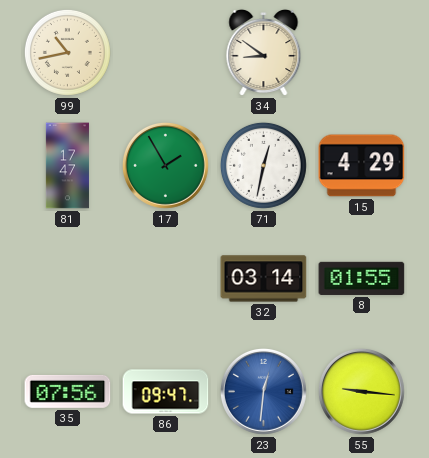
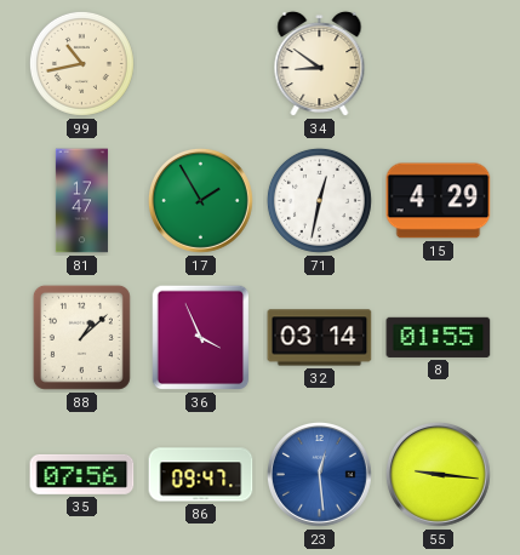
88: none -> 1:08
36: none -> 3:56
23: 12:31 -> 12:29
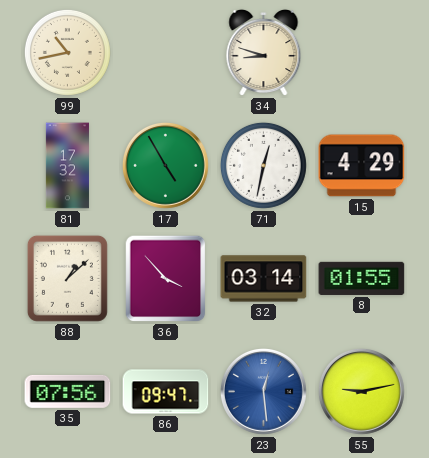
34: 8:51 -> 8:48
81: 17:47 -> 17:32
17: 1:55 -> 4:55
36: 3:56 -> 3:53
55: 9:16 -> 9:13
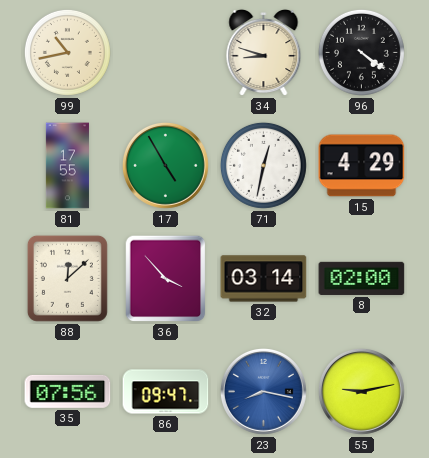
96: none -> 4:21
81: 17:32 -> 17:55
88: 1:08 -> 12:08
8: 01:55 -> 02:00
23: 12:29 -> 8:17
